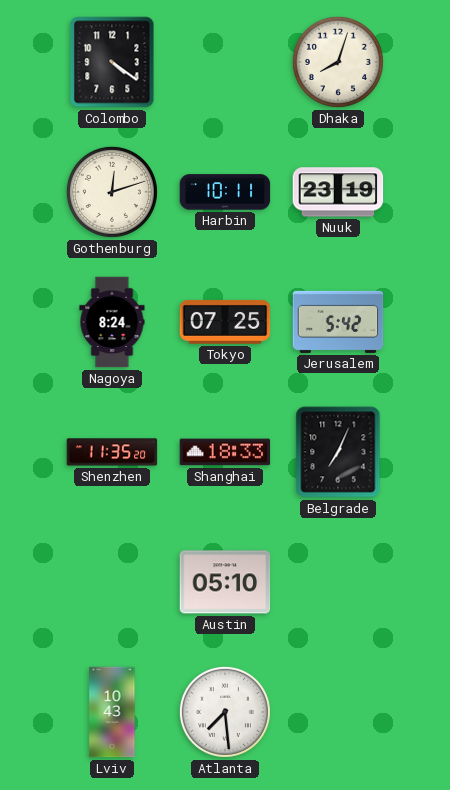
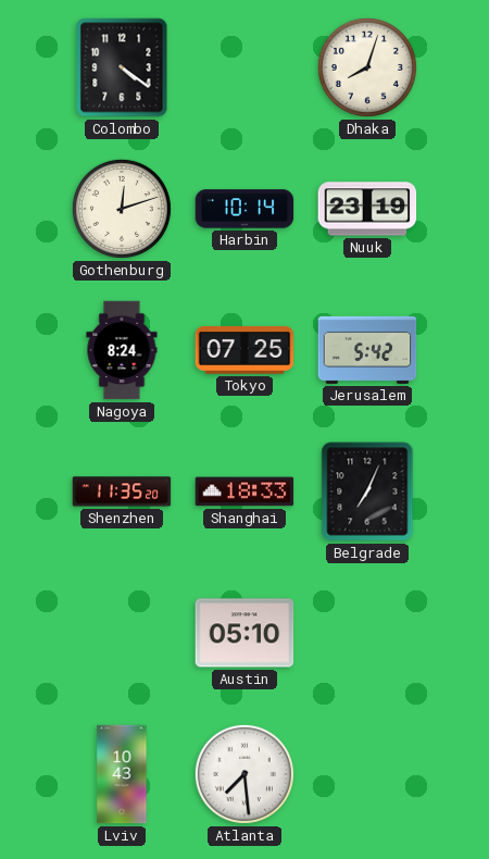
Harbin: 10:11 -> 10:14
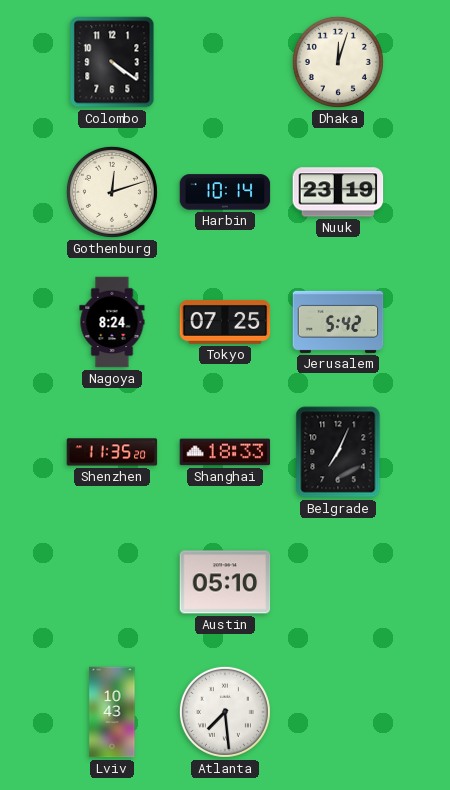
Dhaka: 8:03 -> 12:03
